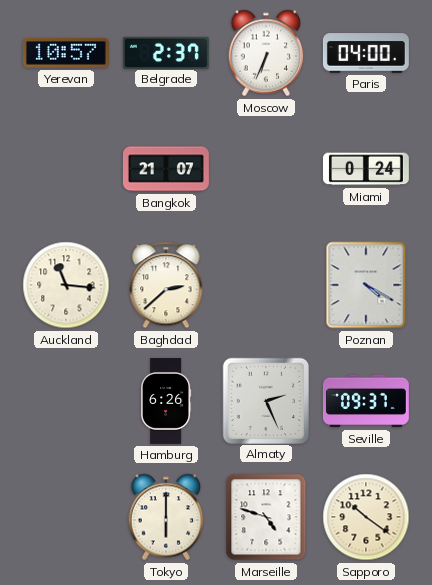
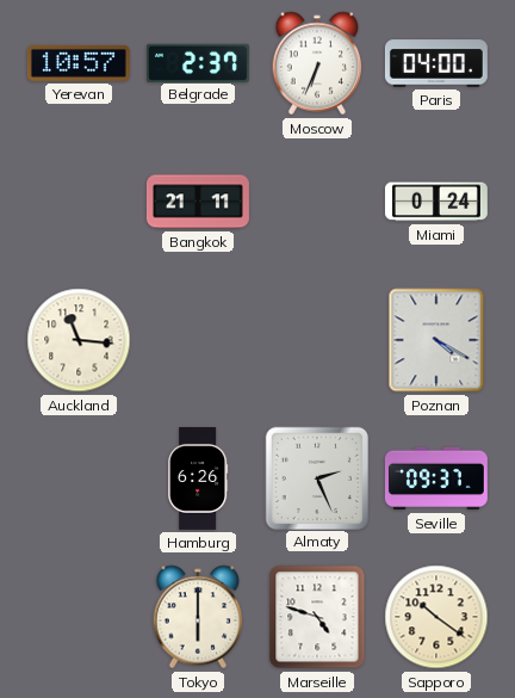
Bangkok: 21:07 -> 21:11
Baghdad: 2:38 -> none
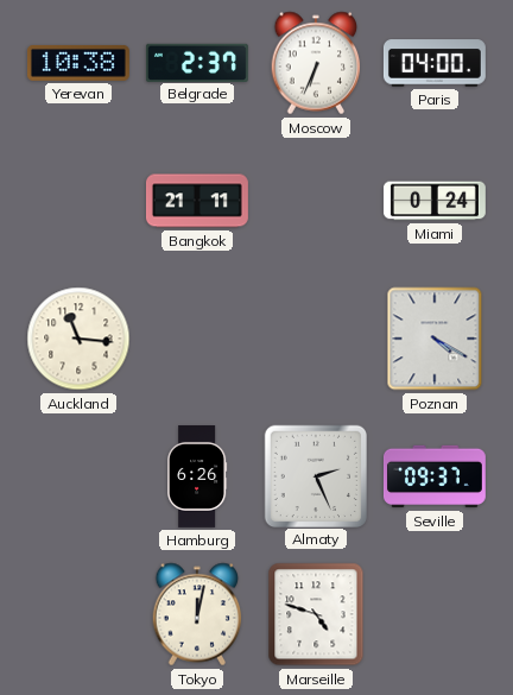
Yerevan: 10:57 -> 10:38
Tokyo: 6:00 -> 12:02
Sapporo: 10:21 -> none
